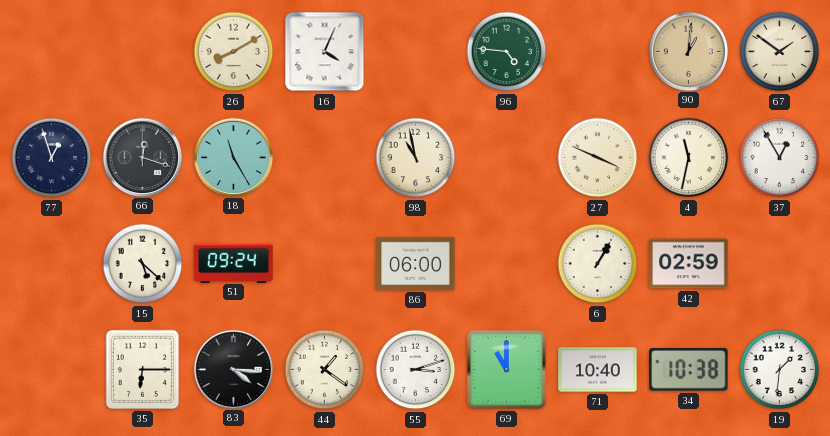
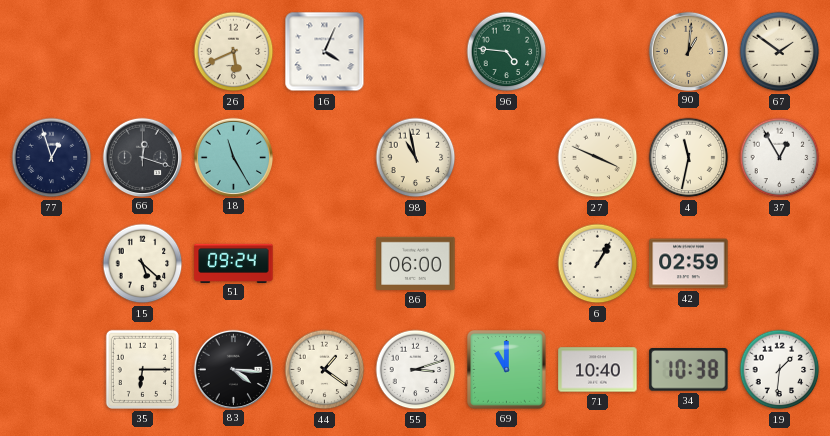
26: 8:10 -> 5:41
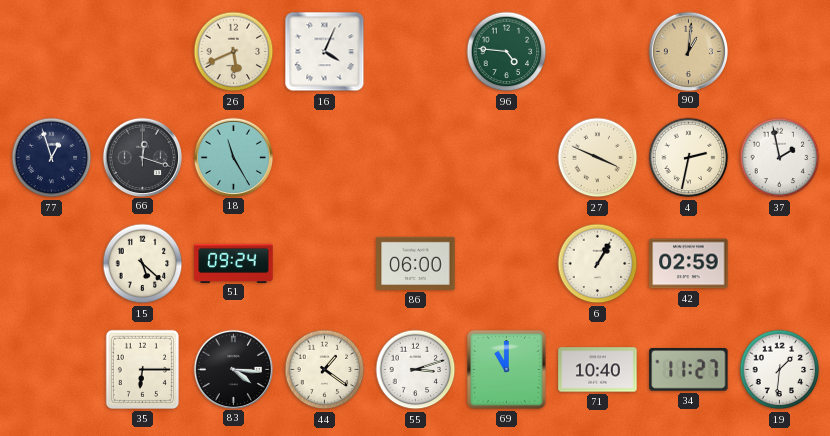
67: 1:51 -> none
98: 10:58 -> none
4: 11:32 -> 2:32
37: 12:55 -> 1:58
34: 10:38 -> 11:27
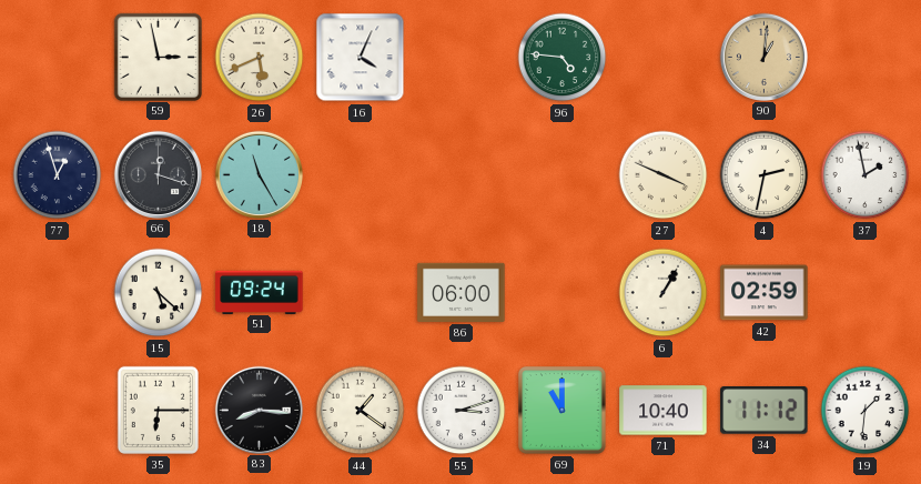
59: none -> 2:58
83: 4:16 -> 8:16
34: 11:27 -> 11:12
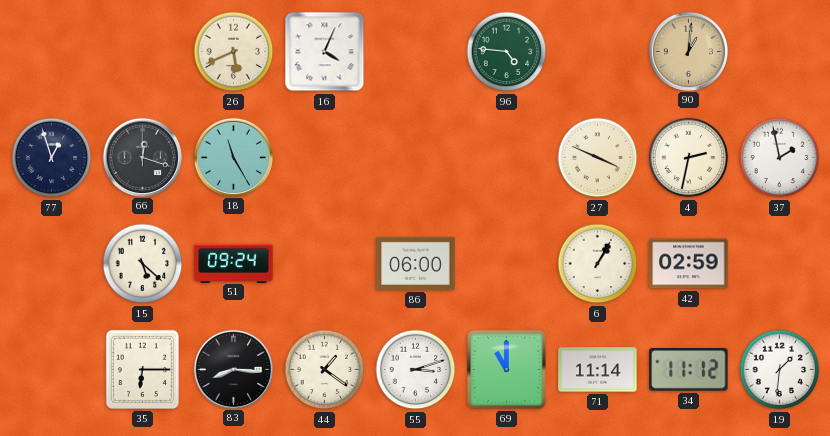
59: 2:58 -> none
71: 10:40 -> 11:14
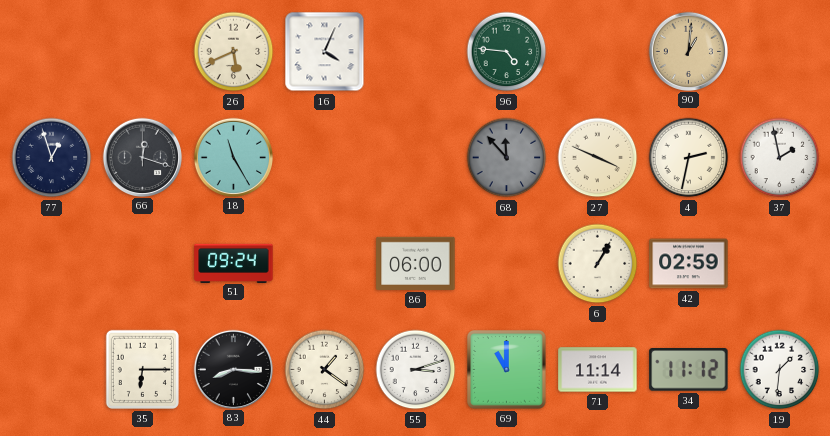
68: none -> 11:53
15: 5:22 -> none
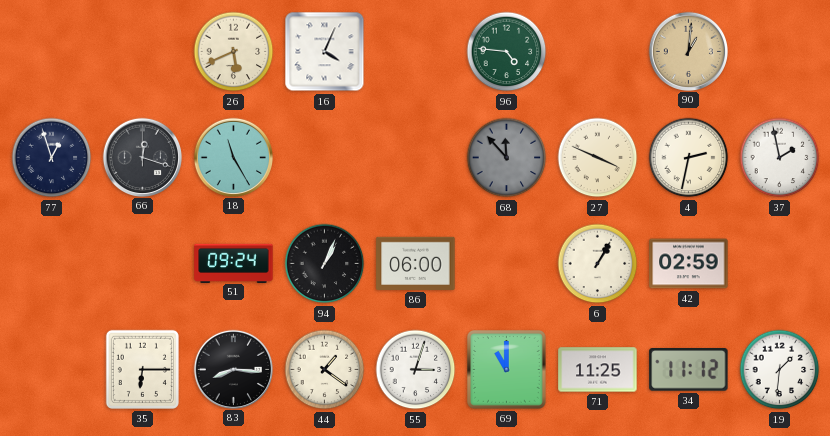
94: none -> 1:04
55: 3:12 -> 3:03
71: 11:14 -> 11:25
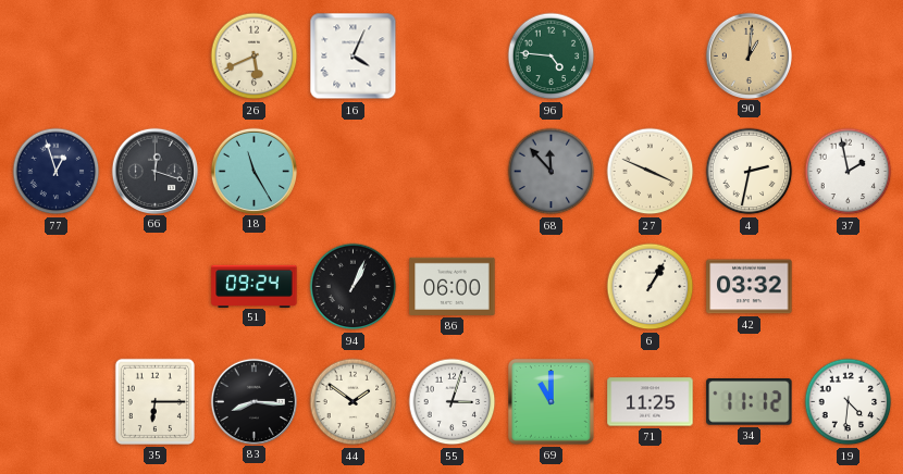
42: 02:59 -> 03:32
44: 1:21 -> 1:51
19: 1:31 -> 4:31
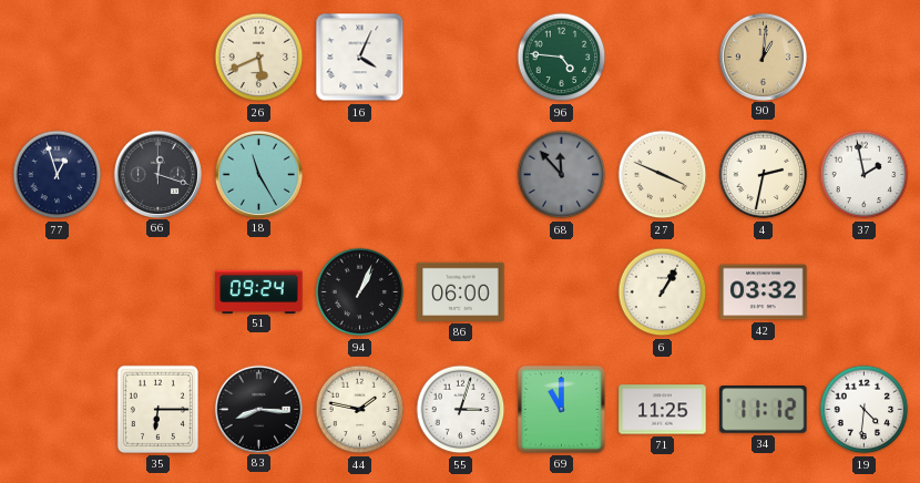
44: 1:51 -> 1:47
